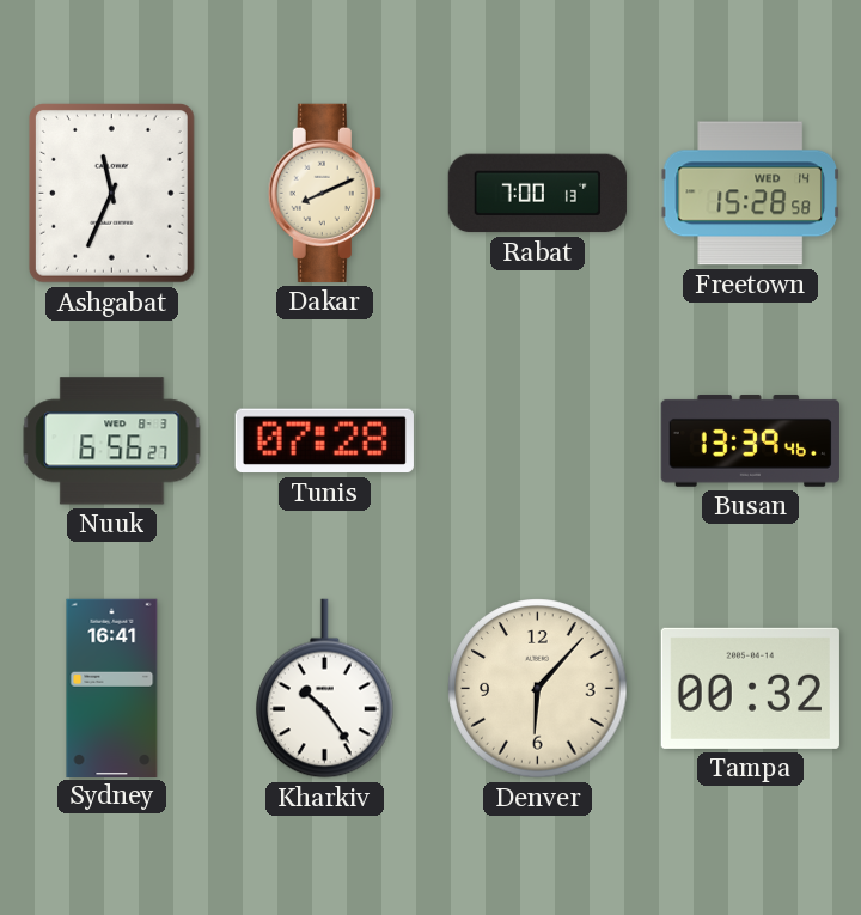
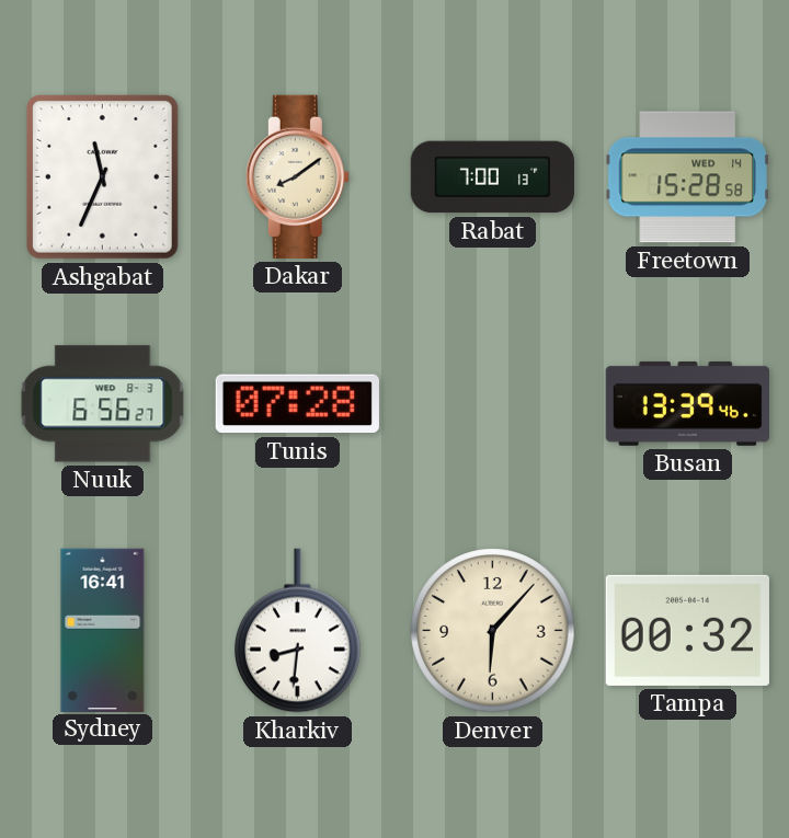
Dakar: 8:11 -> 8:09
Kharkiv: 10:24 -> 8:31
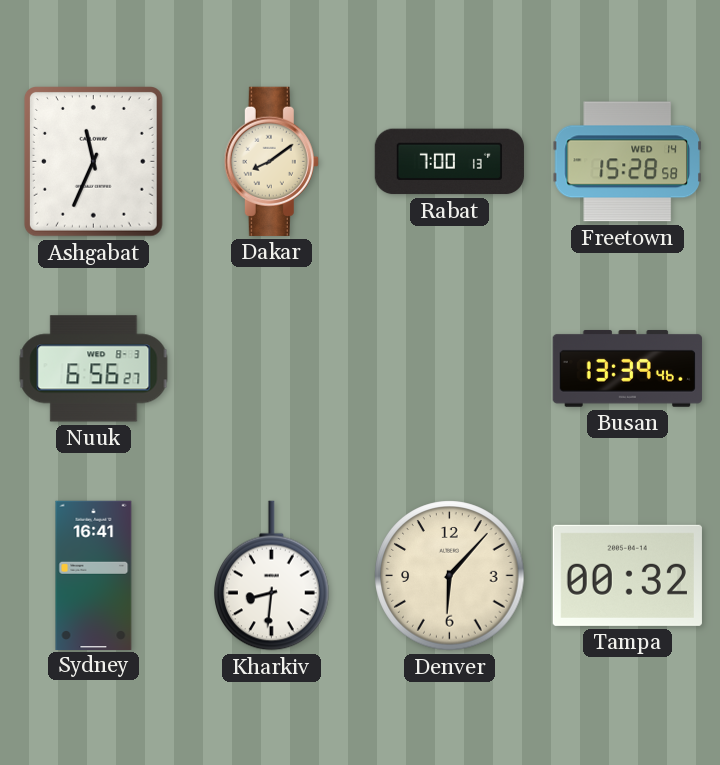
Tunis: 07:28 -> none
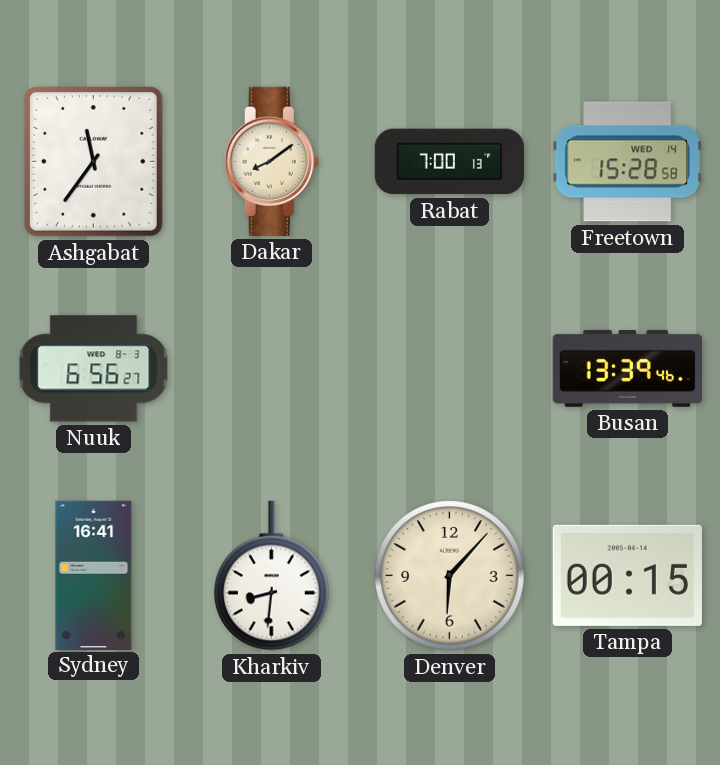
Ashgabat: 11:34 -> 11:36
Tampa: 00:32 -> 00:15
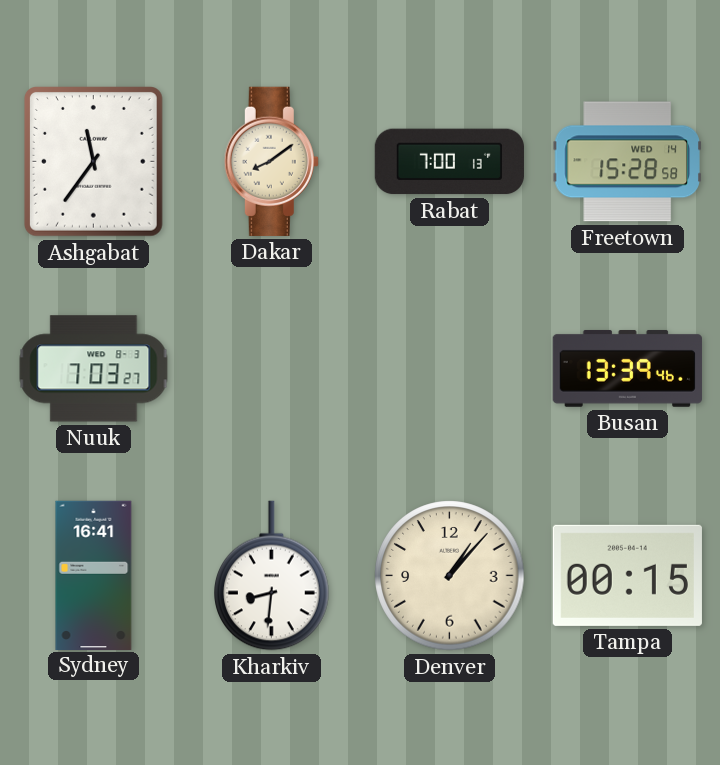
Nuuk: 6:56 -> 7:03
Denver: 6:07 -> 1:07
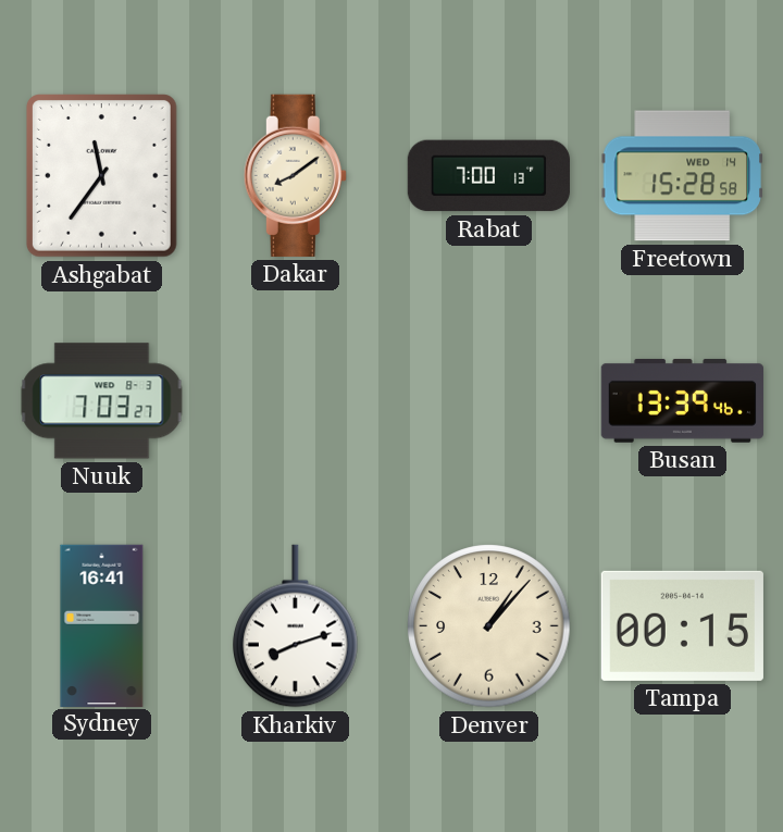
Kharkiv: 8:31 -> 8:12
